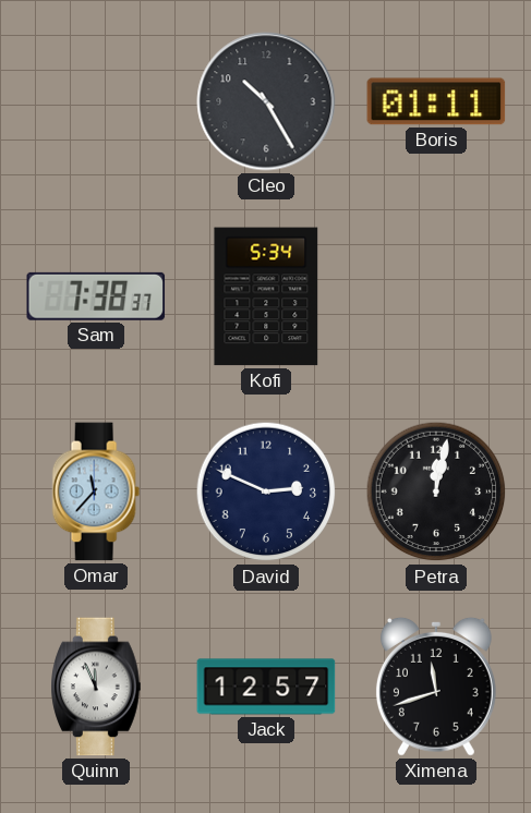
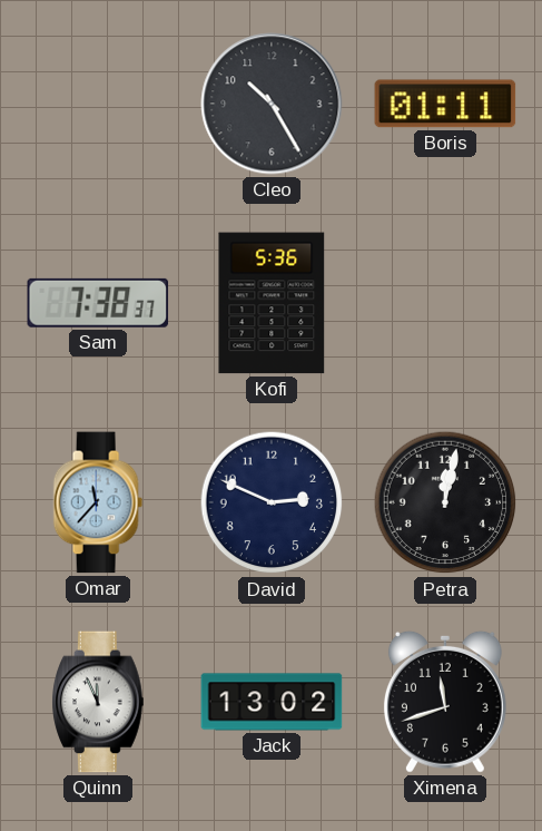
Kofi: 5:34 -> 5:36
Jack: 12:57 -> 13:02
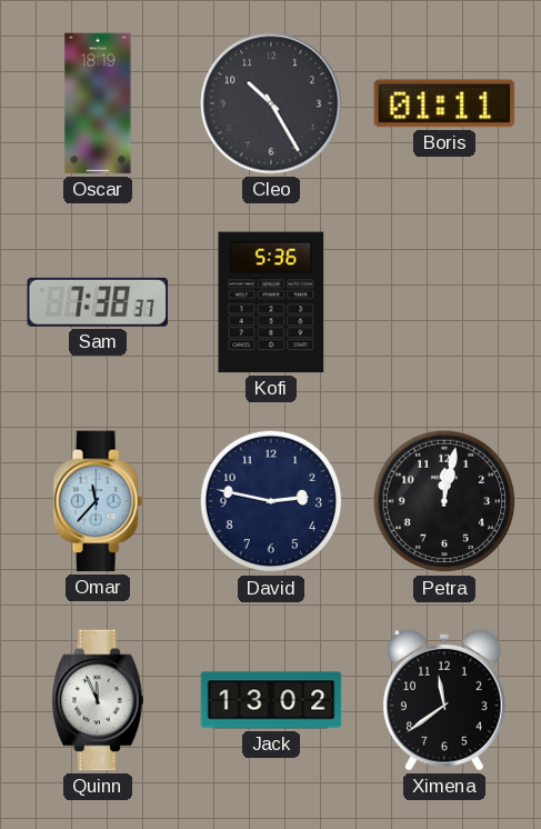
Oscar: none -> 18:19
David: 2:49 -> 2:47
Ximena: 11:42 -> 11:39
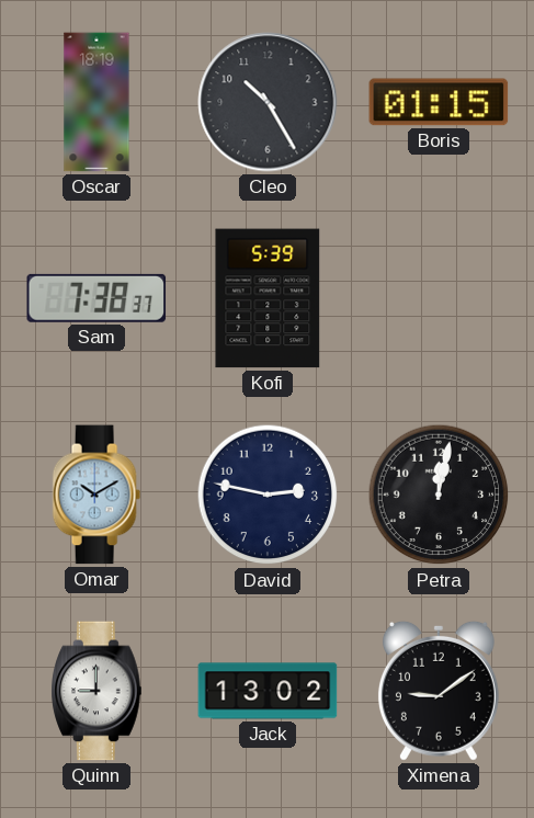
Boris: 01:11 -> 01:15
Kofi: 5:36 -> 5:39
Omar: 11:37 -> 10:10
Quinn: 11:56 -> 9:00
Ximena: 11:39 -> 9:09
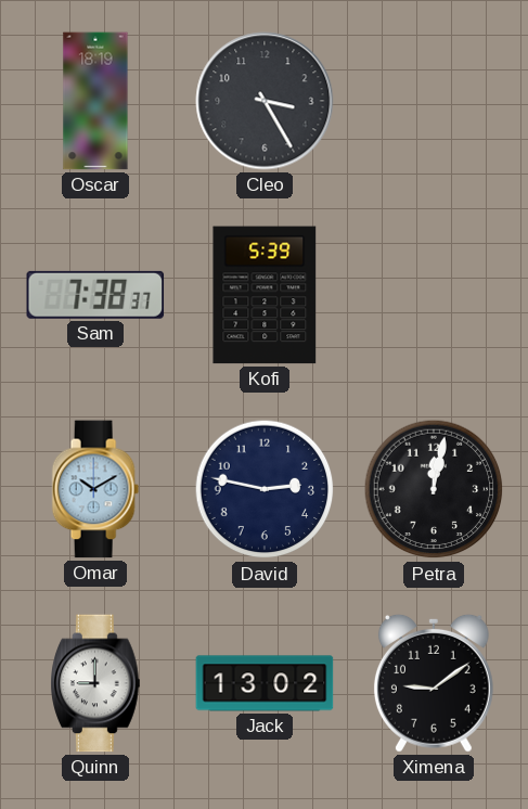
Cleo: 10:25 -> 3:25
Boris: 01:15 -> none
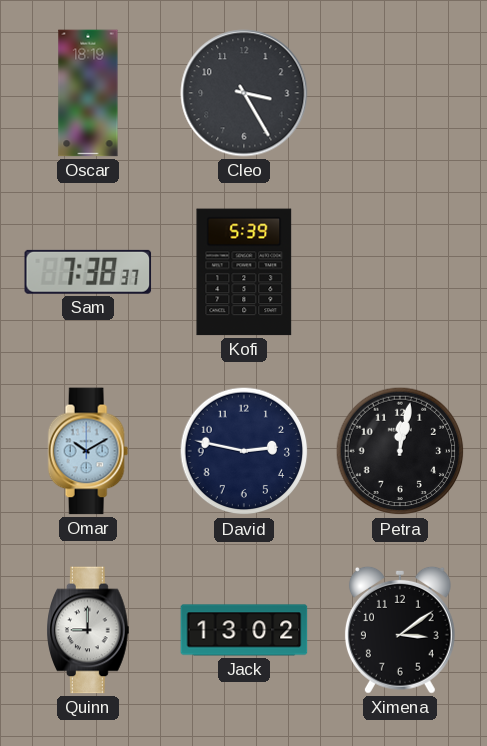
Ximena: 9:09 -> 3:09
